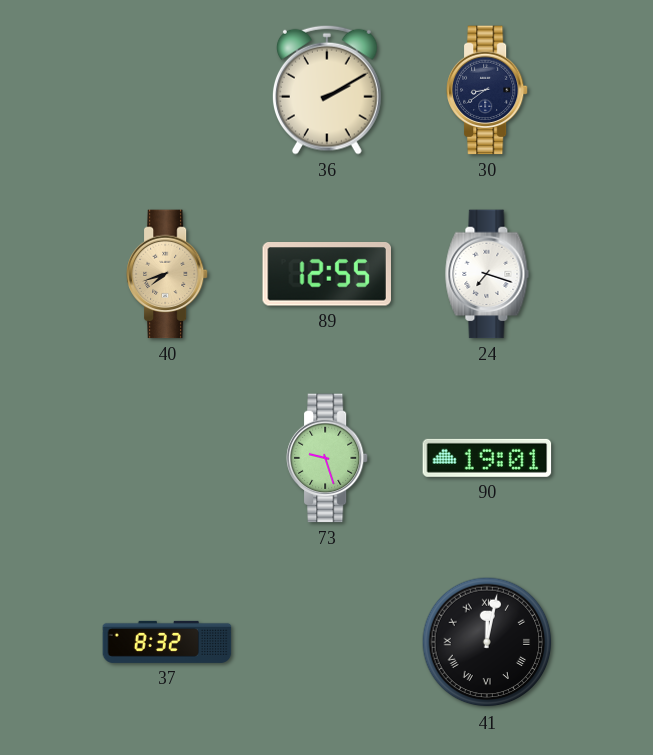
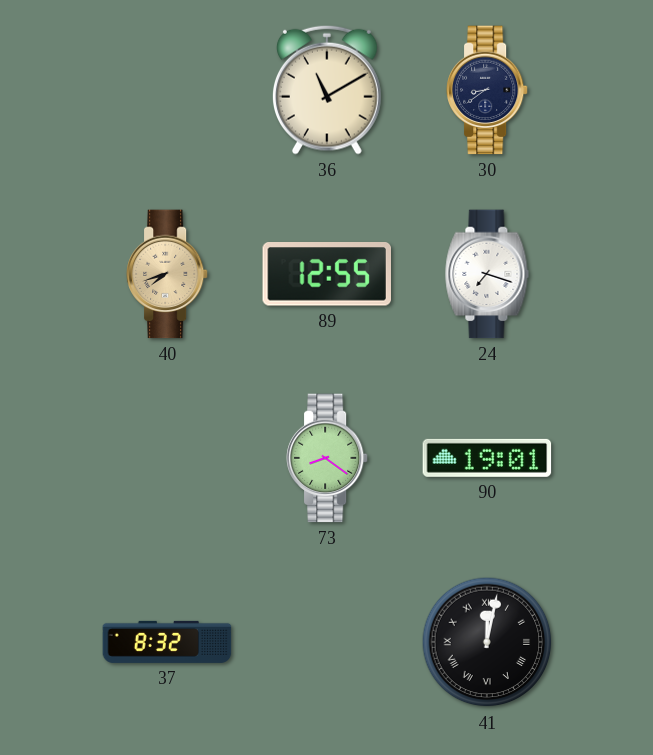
36: 2:10 -> 11:10
73: 9:27 -> 8:21
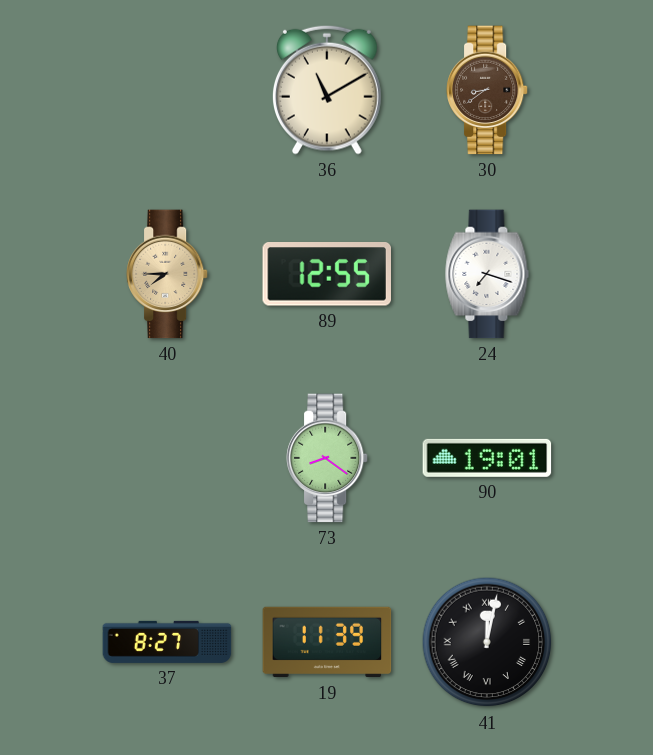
30 dial: navy -> brown
40: 7:42 -> 7:45
37: 8:32 -> 8:27
19: none -> 11:39
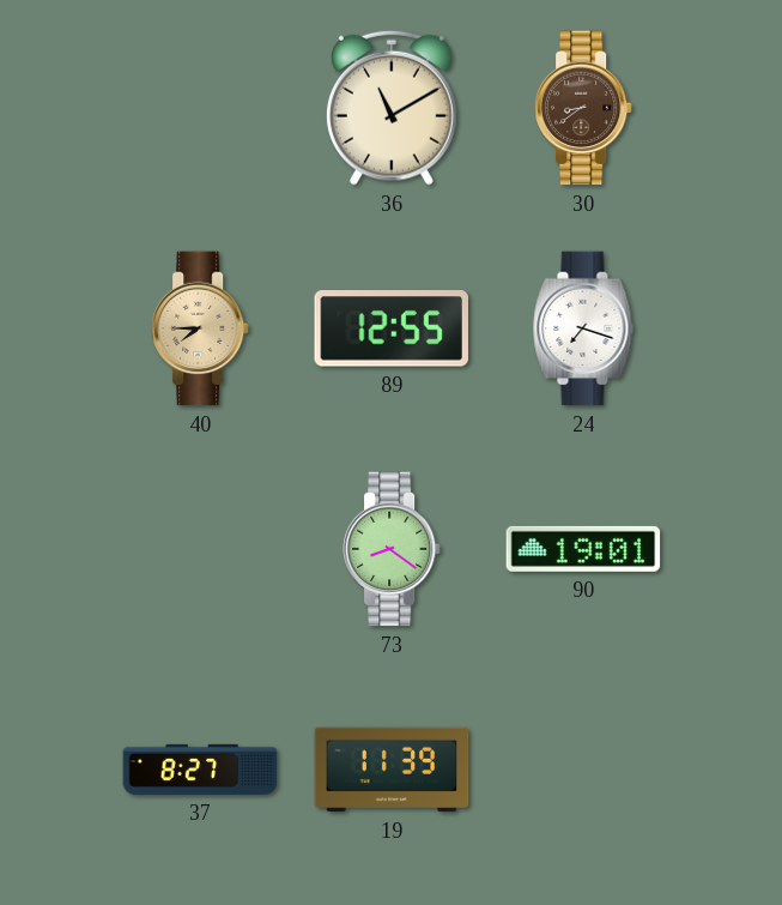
41: 12:02 -> none
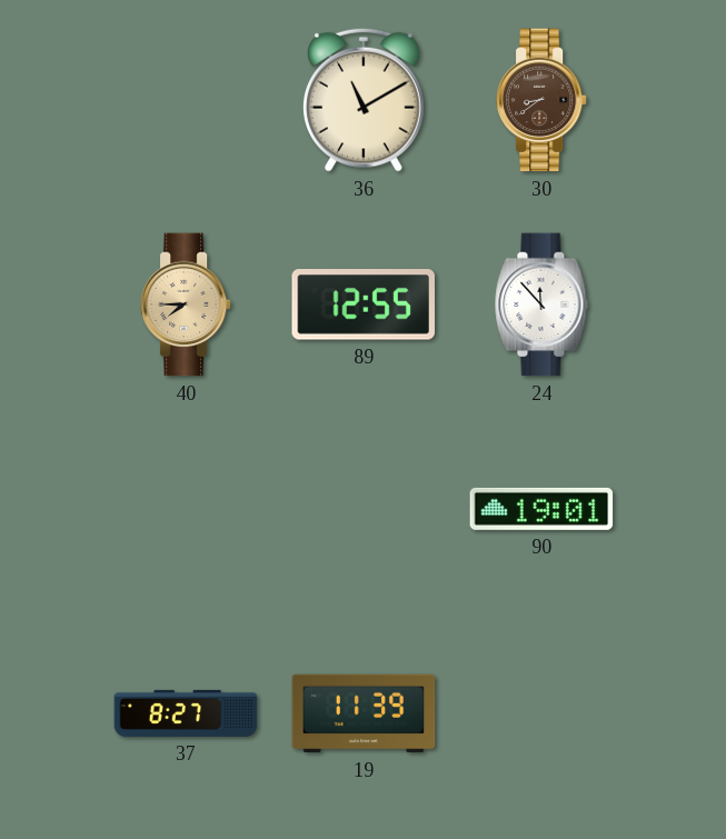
24: 7:18 -> 11:53
73: 8:21 -> none
